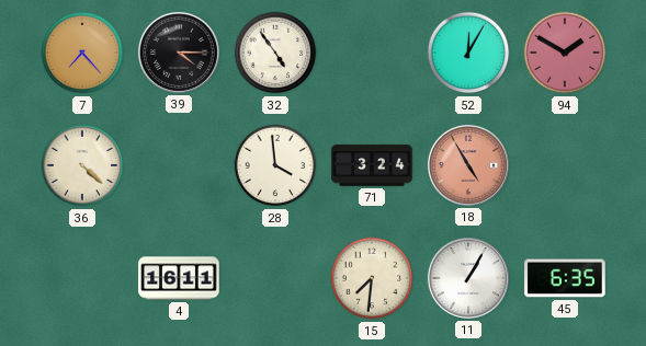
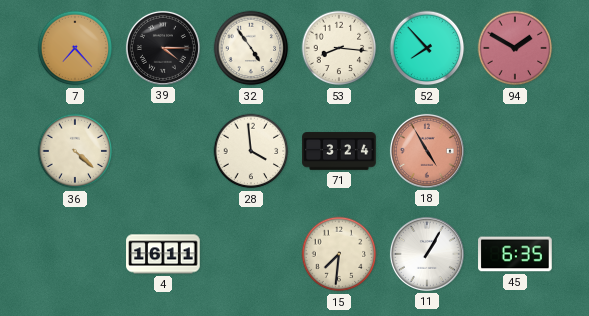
53: none -> 8:16
52: 12:05 -> 7:53
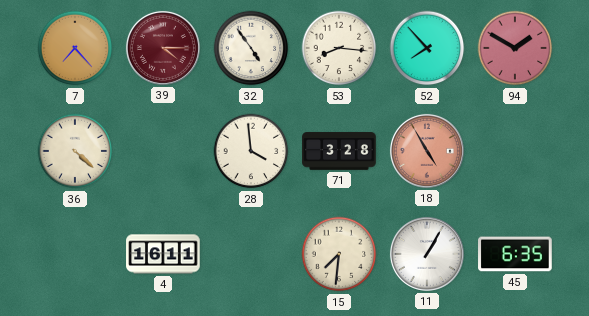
39 dial: black -> burgundy
71: 3:24 -> 3:28
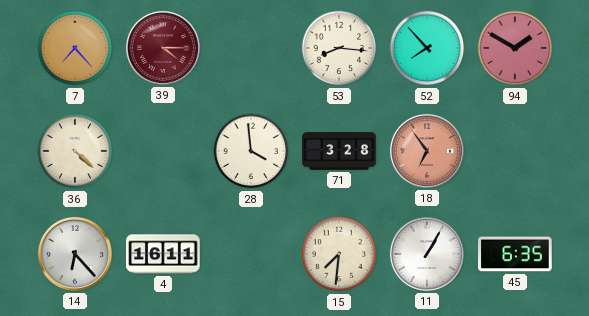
32: 4:54 -> none
18: 4:55 -> 6:54
14: none -> 6:23
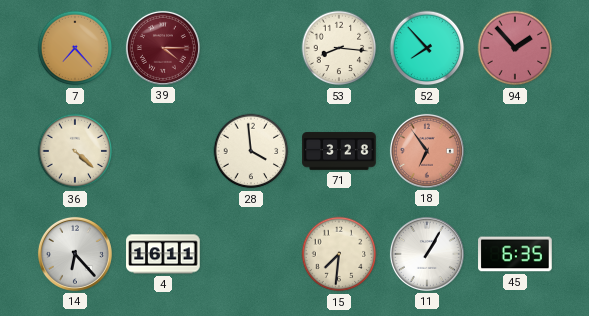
94: 1:50 -> 1:53
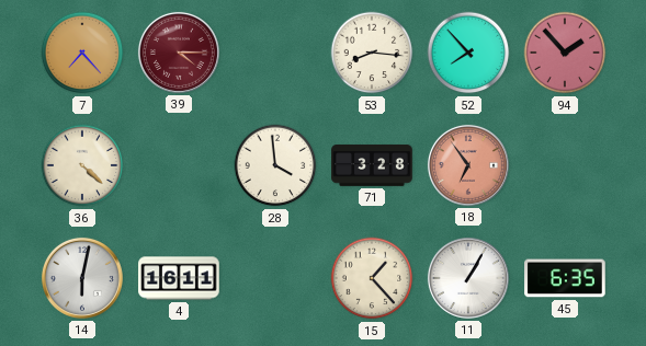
14: 6:23 -> 6:02
15: 7:31 -> 1:23
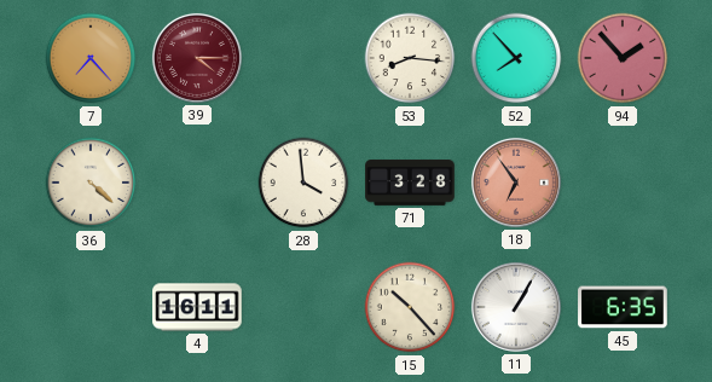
14: 6:02 -> none
15: 1:23 -> 10:23
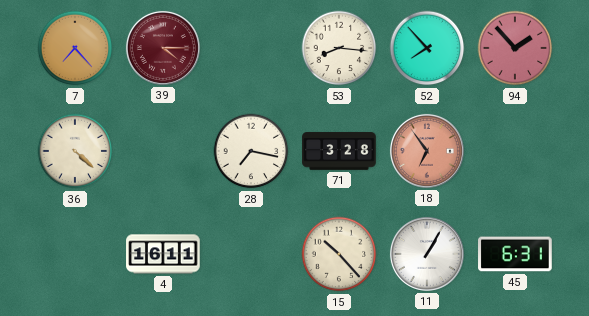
28: 3:59 -> 7:17
45: 6:35 -> 6:31
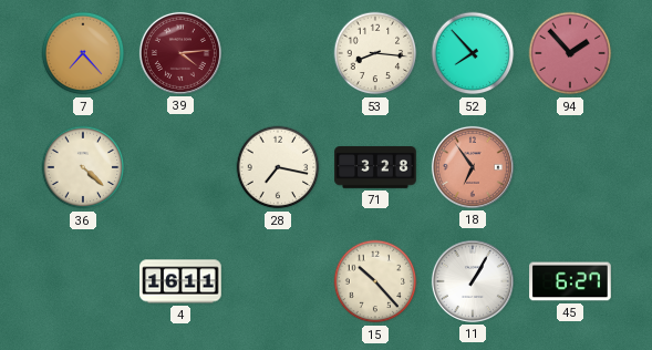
39: 4:15 -> 4:14
45: 6:31 -> 6:27
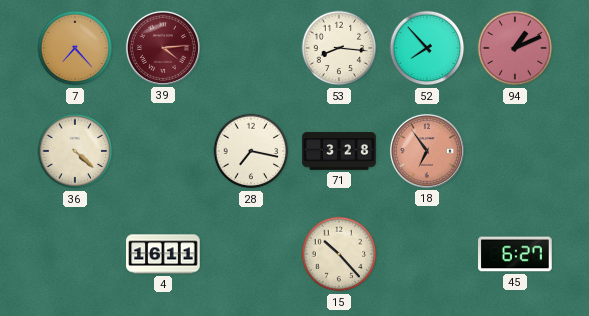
94: 1:53 -> 1:11
11: 1:05 -> none
